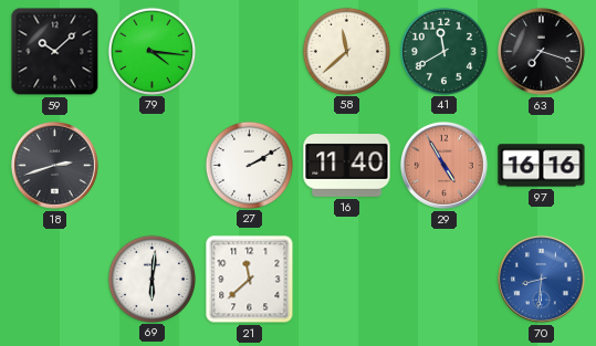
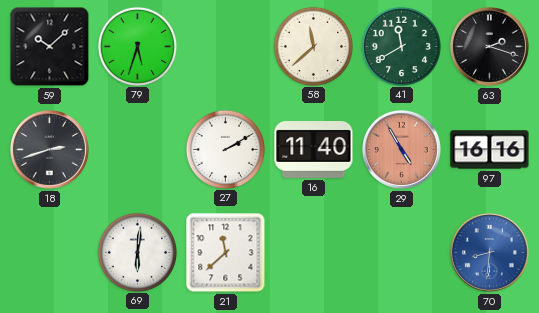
79: 4:16 -> 5:33
63: 7:18 -> 2:18
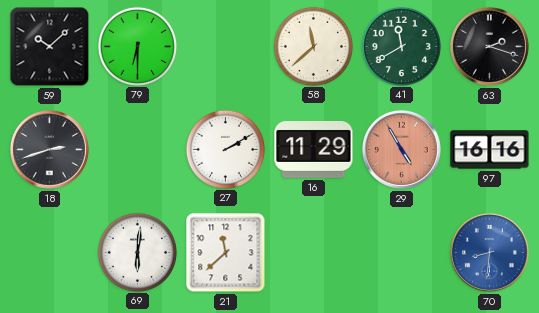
79: 5:33 -> 6:30
16: 11:40 -> 11:29
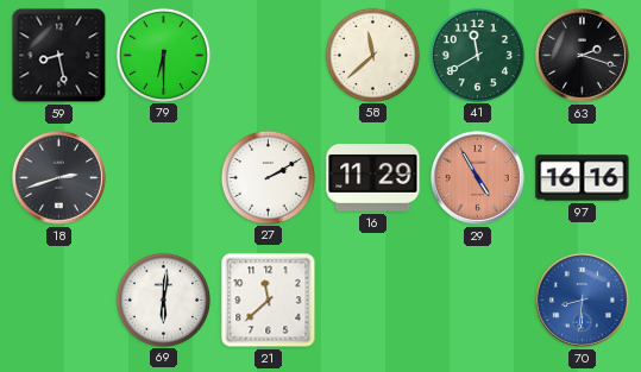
59: 10:08 -> 8:28
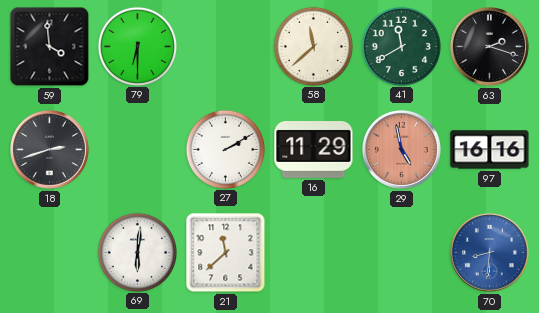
59: 8:28 -> 3:59
29: 4:55 -> 4:58
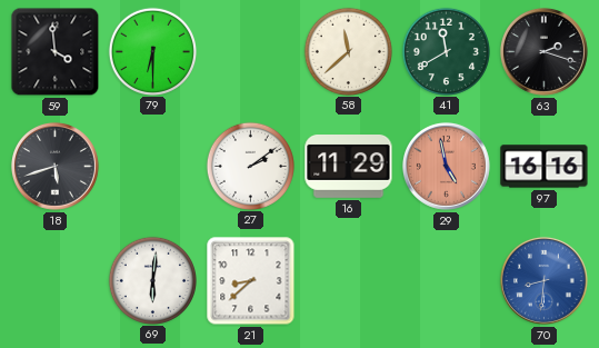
18: 2:42 -> 5:42
27: 2:10 -> 2:09
21: 11:38 -> 8:38
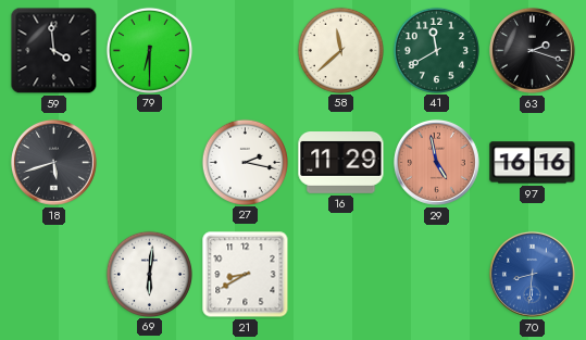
27: 2:09 -> 2:17
21: 8:38 -> 8:40
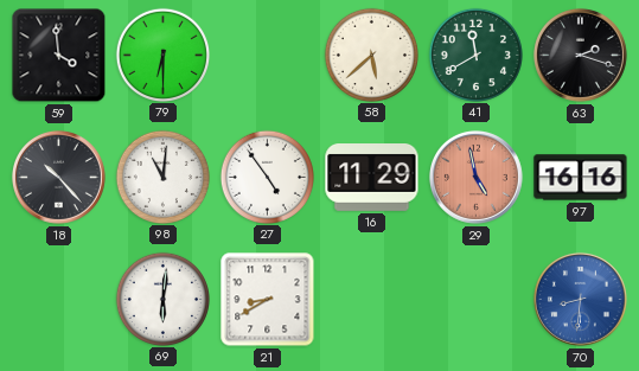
58: 11:38 -> 5:38
18: 5:42 -> 10:23
98: none -> 11:01
27: 2:17 -> 4:54
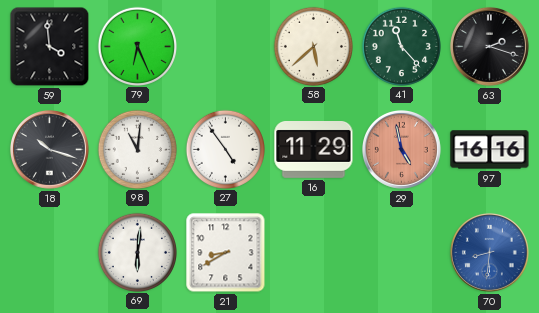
79: 6:30 -> 6:26
41: 11:40 -> 11:23
18: 10:23 -> 10:18
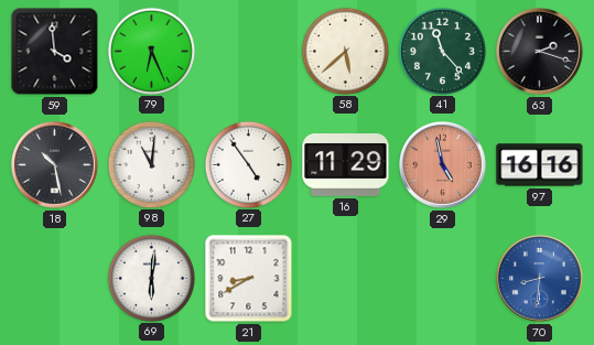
18: 10:18 -> 10:28
